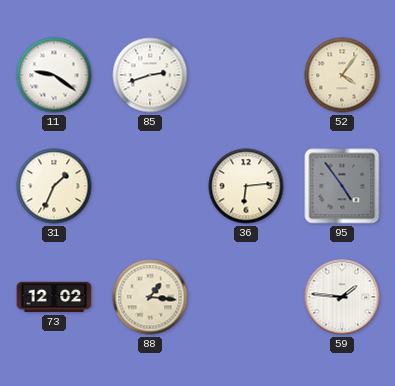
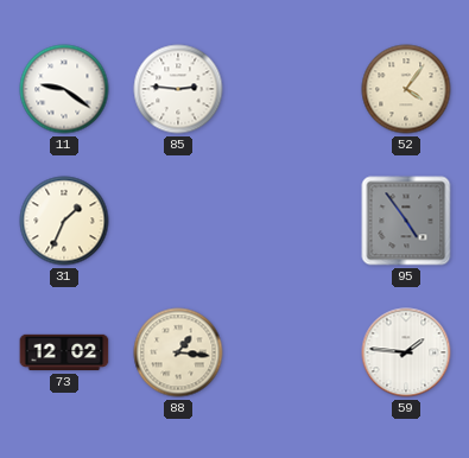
85: 2:42 -> 2:46
36: 6:14 -> none
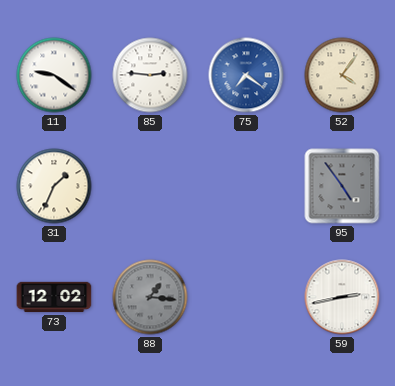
75: none -> 7:21
88 dial: cream -> grey
59: 1:46 -> 2:43
